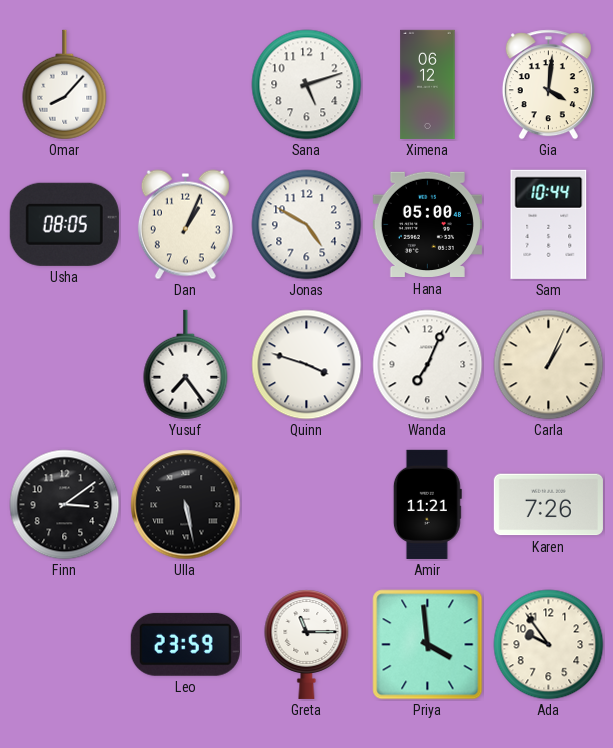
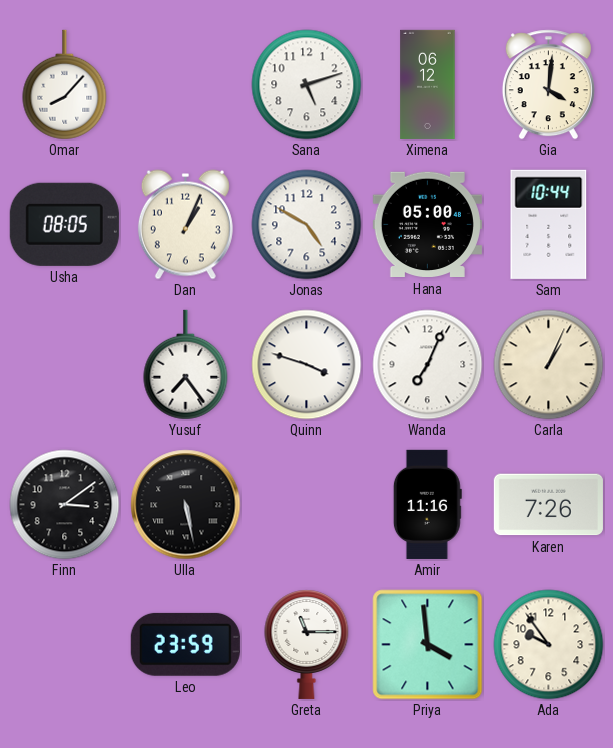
Amir: 11:21 -> 11:16
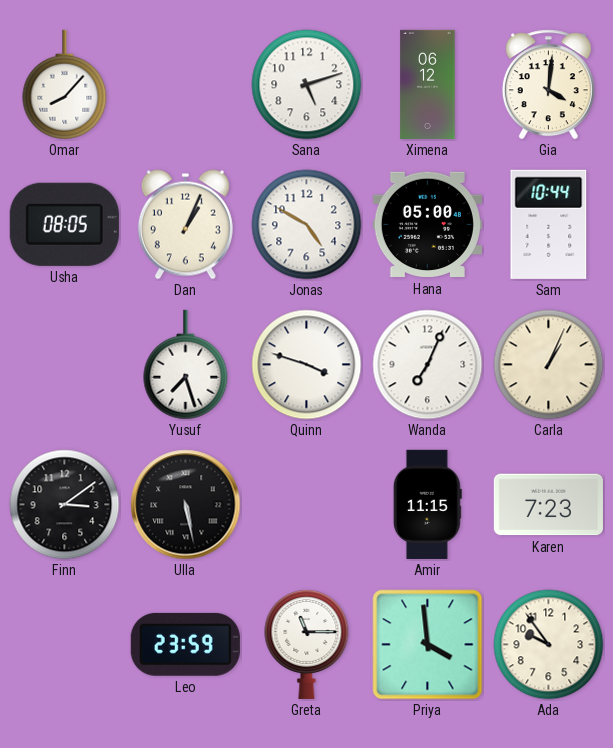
Yusuf: 7:24 -> 7:27
Amir: 11:16 -> 11:15
Karen: 7:26 -> 7:23
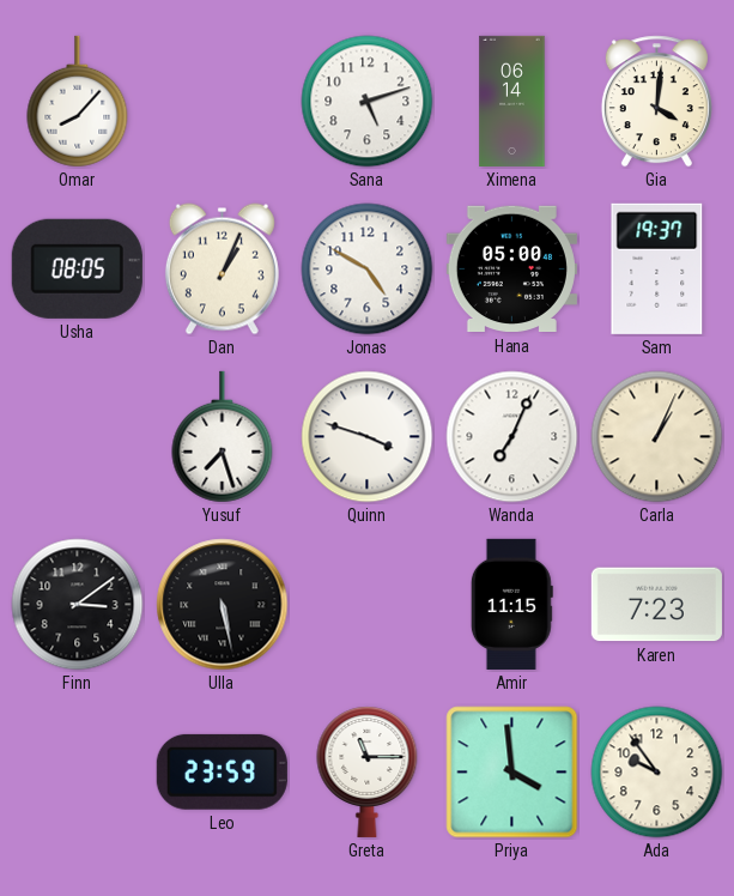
Ximena: 06:12 -> 06:14
Sam: 10:44 -> 19:37
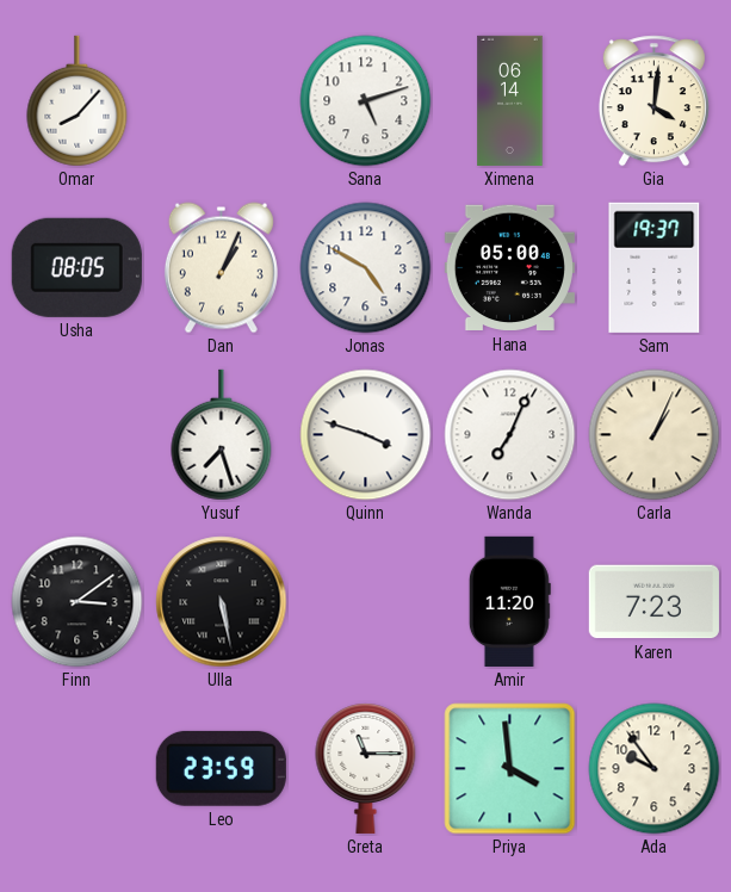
Amir: 11:15 -> 11:20
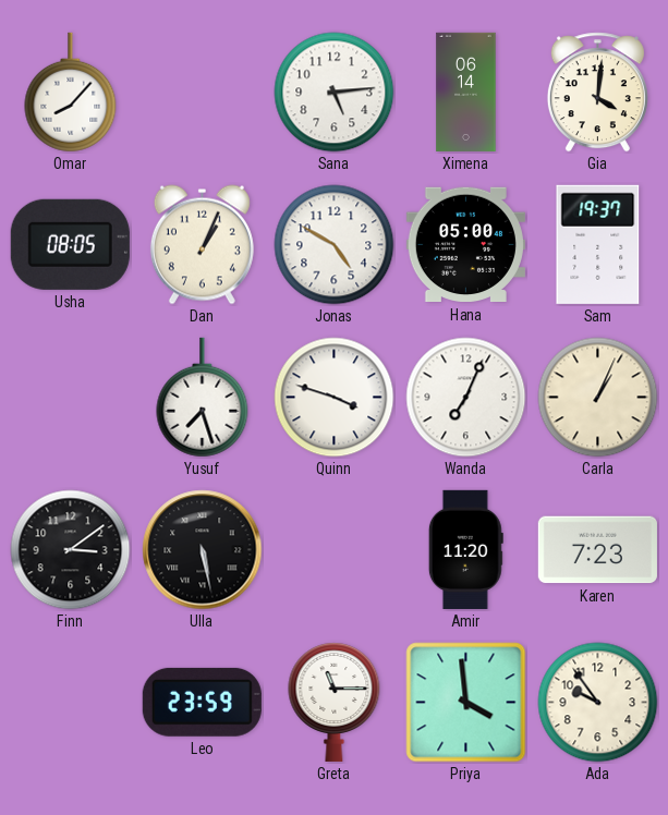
Sana: 5:12 -> 5:14
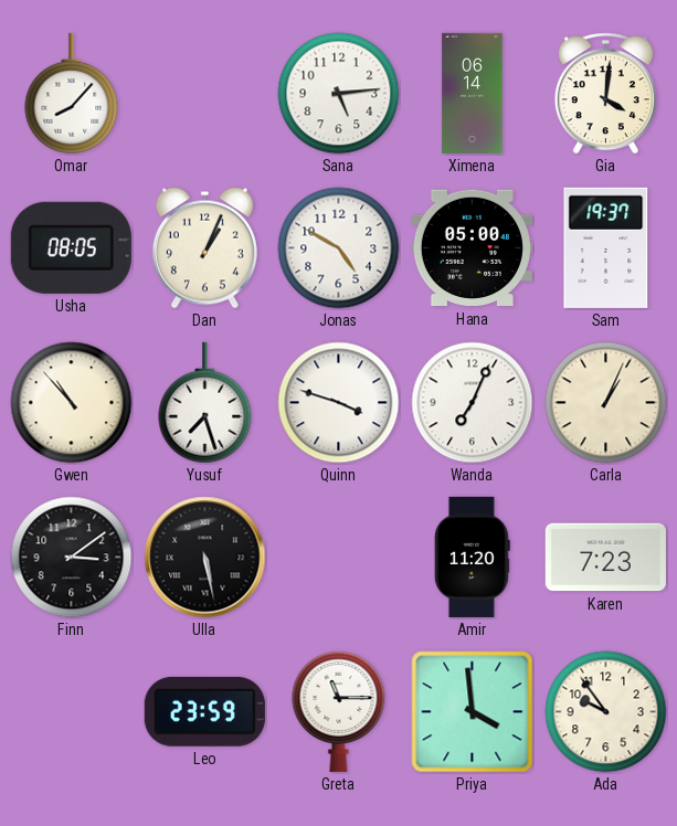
Gwen: none -> 10:53
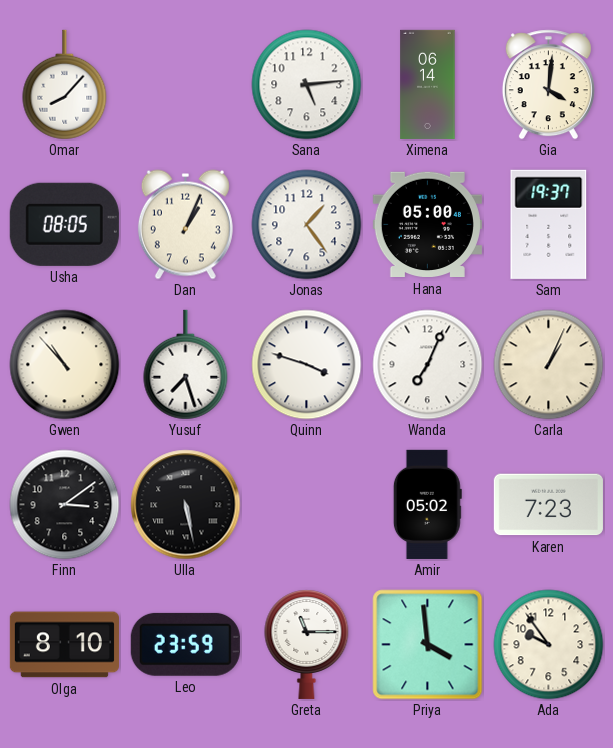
Jonas: 4:50 -> 1:24
Amir: 11:20 -> 05:02
Olga: none -> 8:10
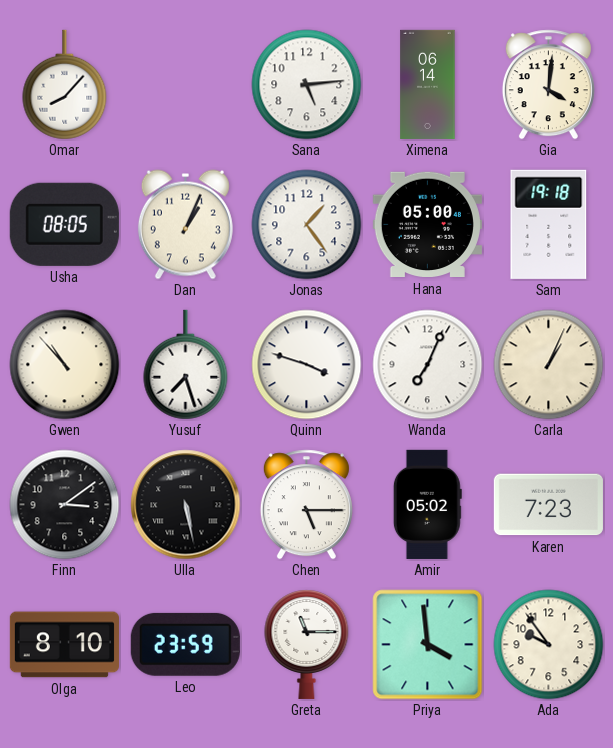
Sam: 19:37 -> 19:18
Chen: none -> 5:15
